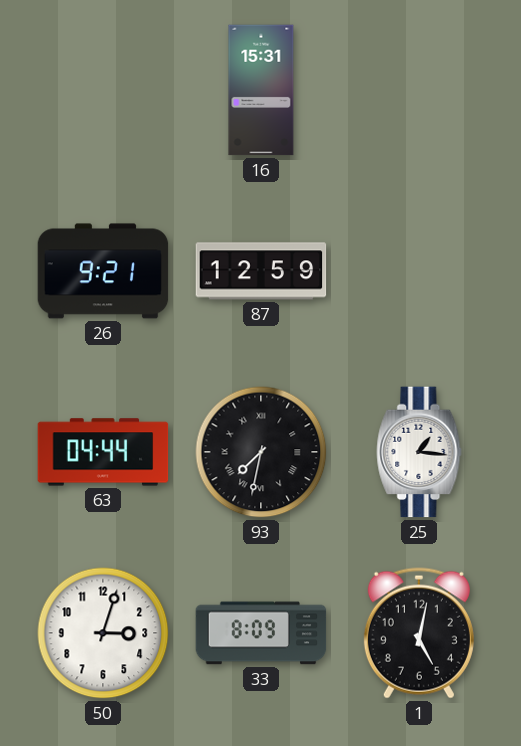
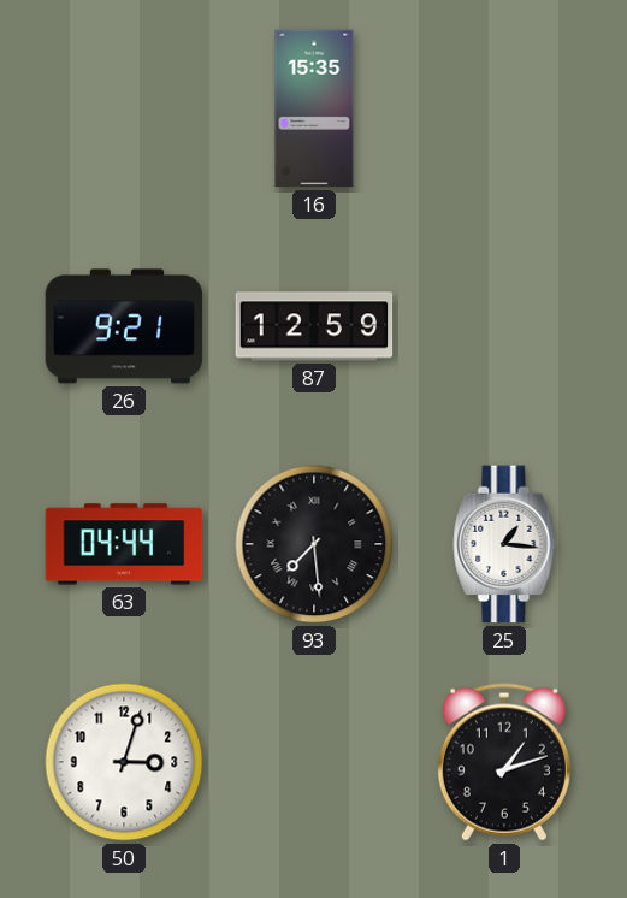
16: 15:31 -> 15:35
93: 7:32 -> 7:29
33: 8:09 -> none
1: 5:02 -> 1:12
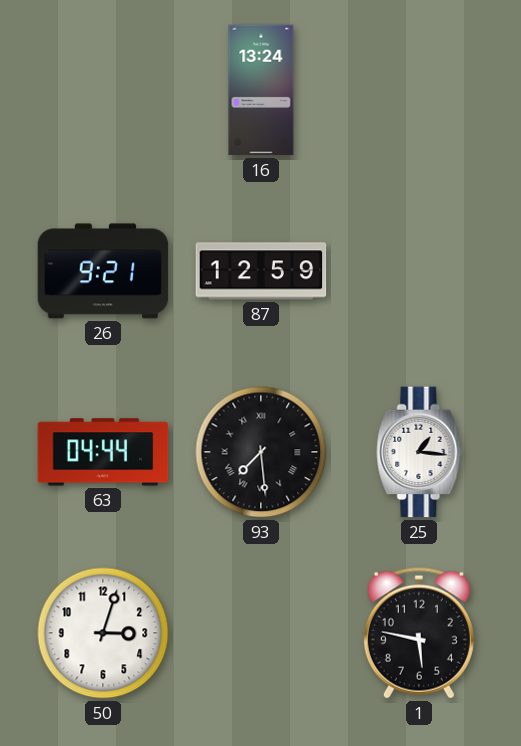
16: 15:35 -> 13:24
1: 1:12 -> 5:47
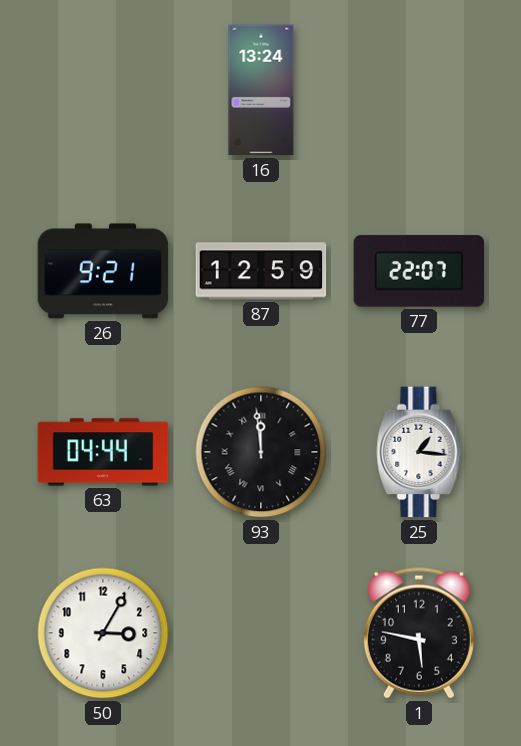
77: none -> 22:07
93: 7:29 -> 11:59
50: 3:03 -> 3:05
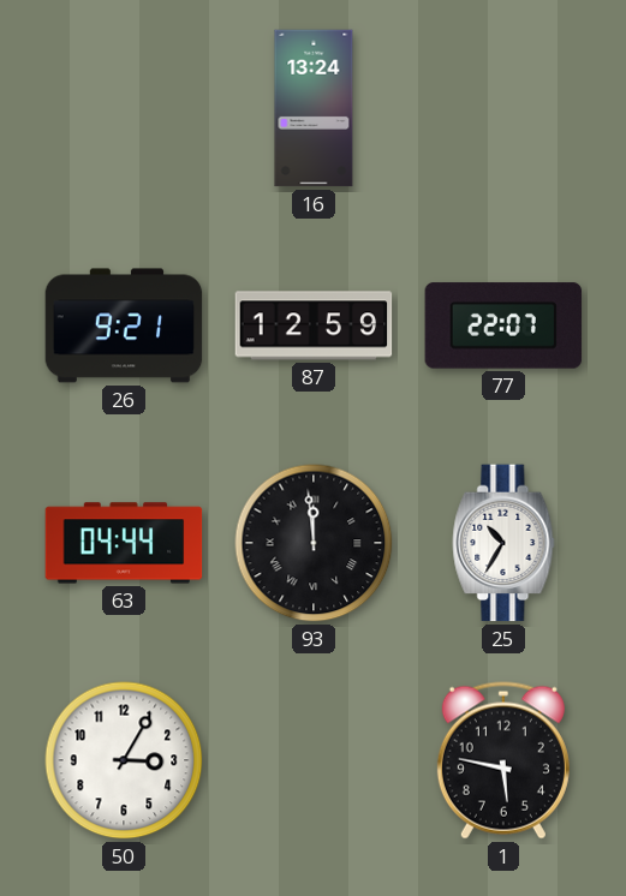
25: 1:16 -> 10:35
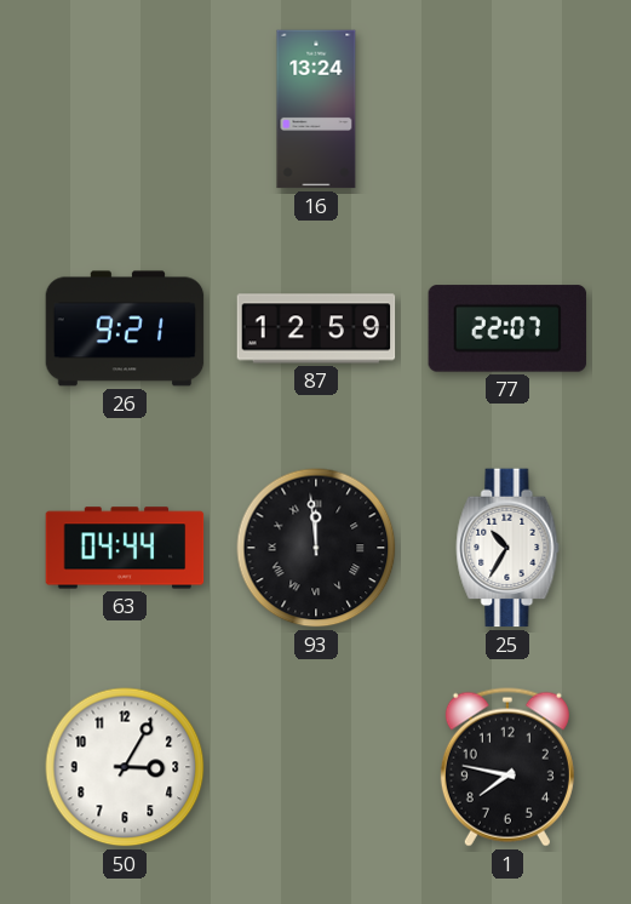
1: 5:47 -> 7:47
